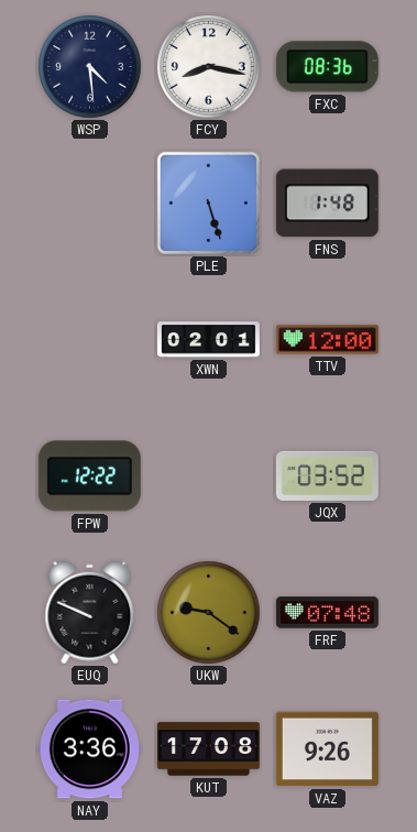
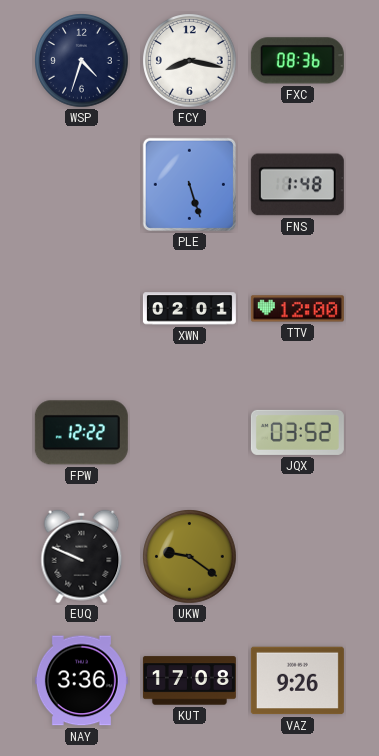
WSP: 4:29 -> 4:33
FRF: 07:48 -> none
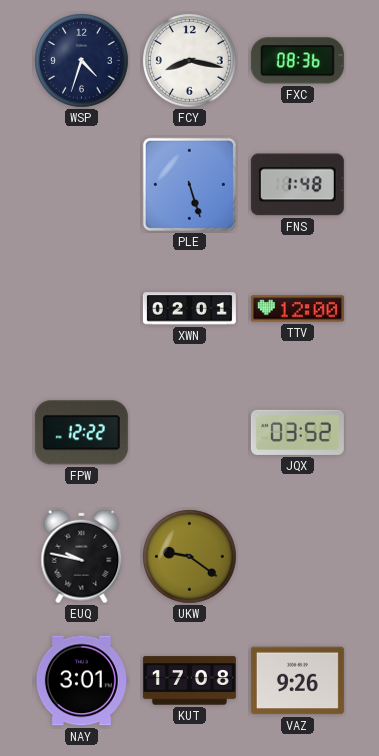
EUQ: 9:49 -> 9:47
NAY: 3:36 -> 3:01
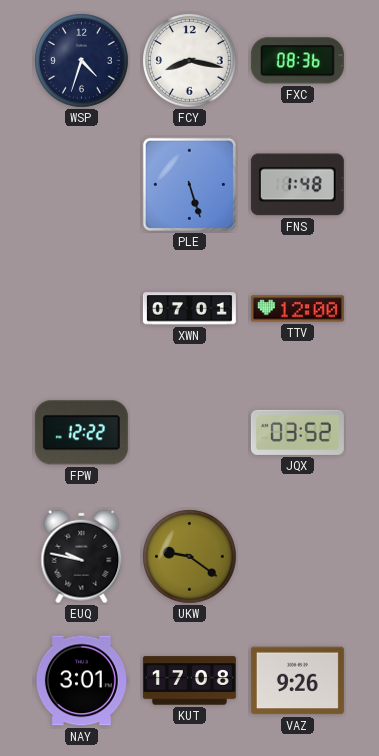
XWN: 02:01 -> 07:01
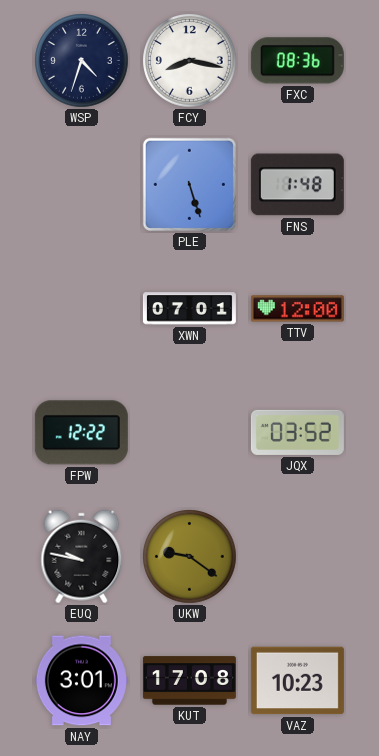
VAZ: 9:26 -> 10:23
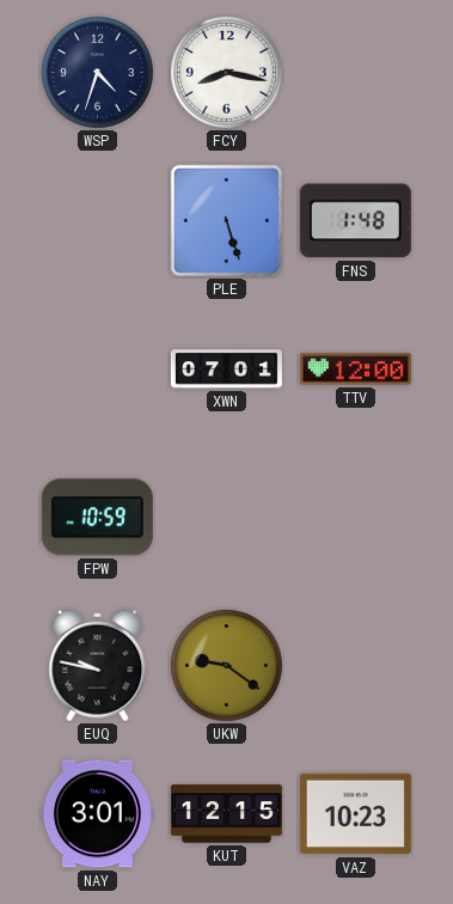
FXC: 08:36 -> none
FPW: 12:22 -> 10:59
JQX: 03:52 -> none
KUT: 17:08 -> 12:15
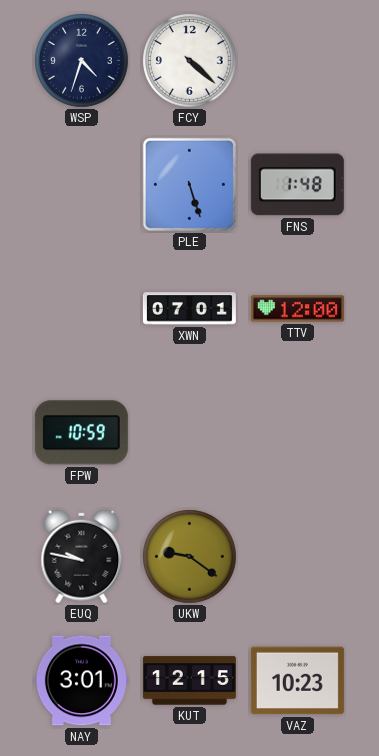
FCY: 8:17 -> 4:22
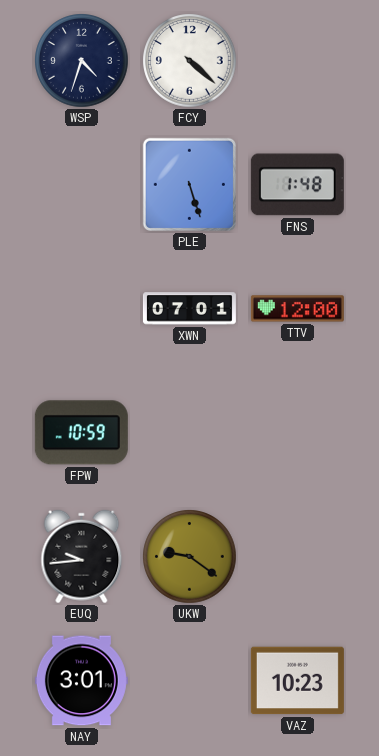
EUQ: 9:47 -> 9:44
KUT: 12:15 -> none
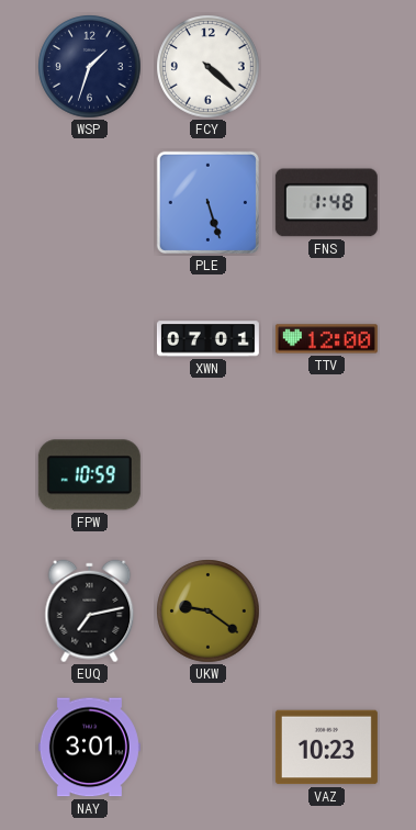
WSP: 4:33 -> 1:33
EUQ: 9:44 -> 7:13
